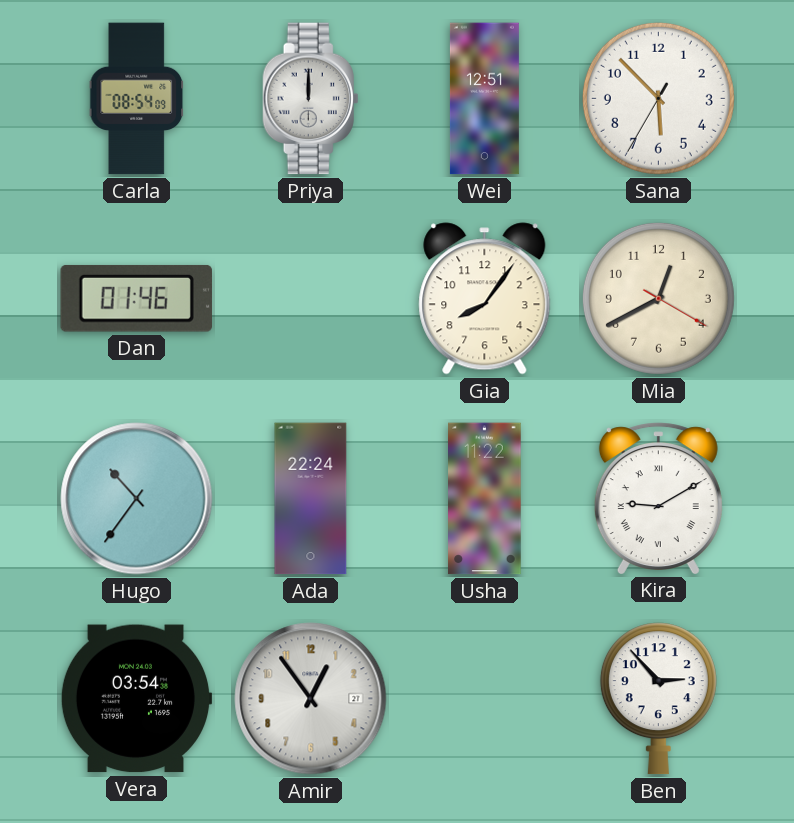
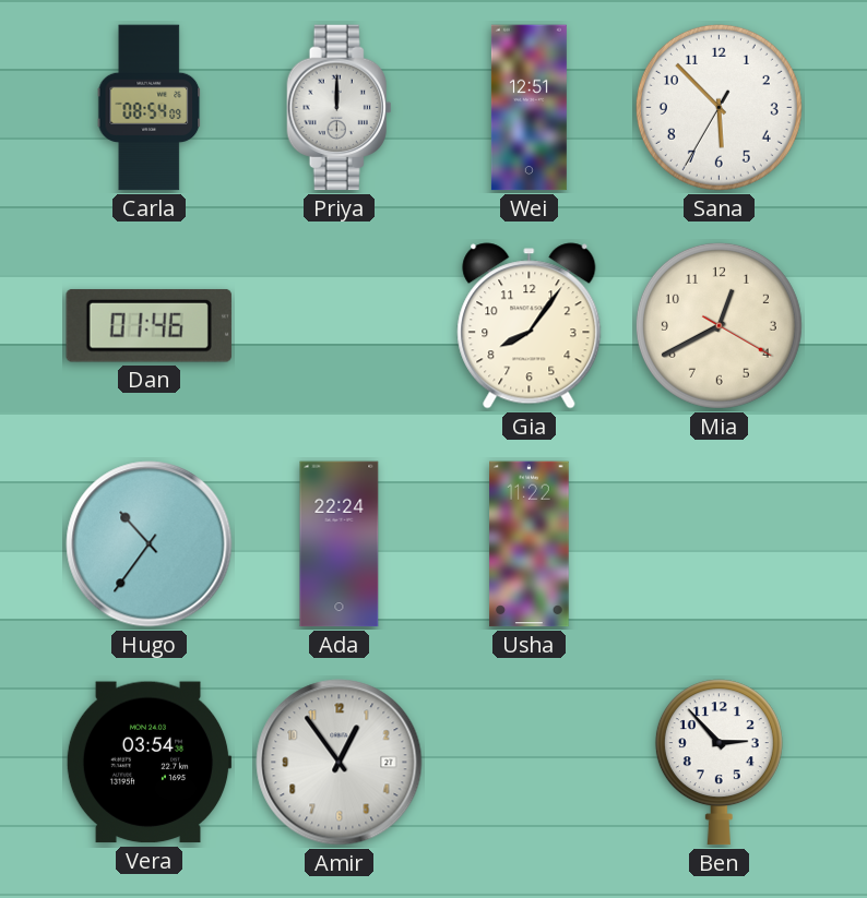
Kira: 9:10 -> none
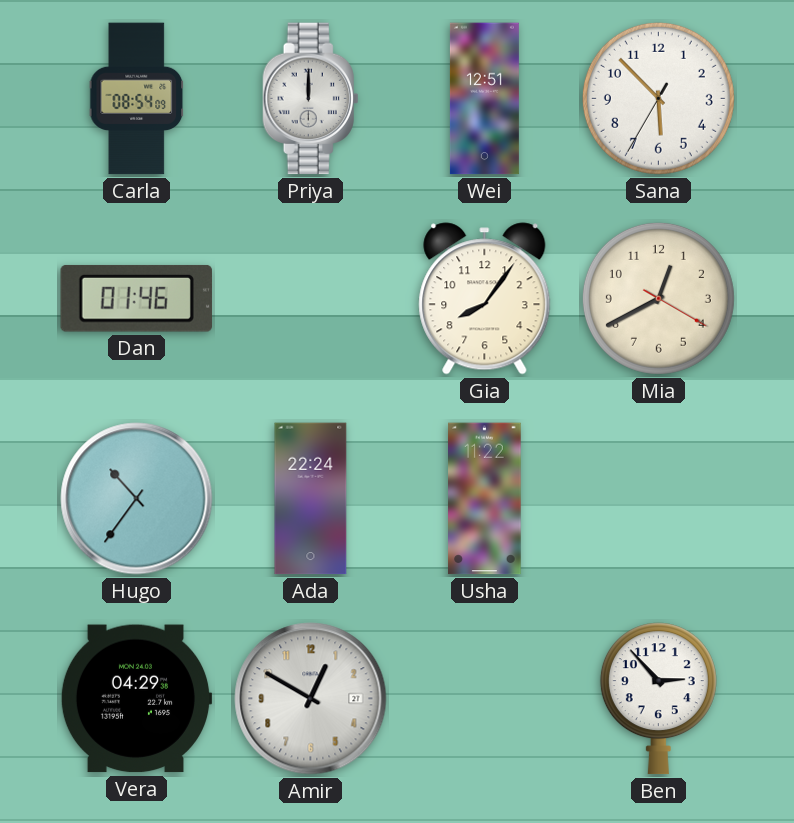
Vera: 03:54 -> 04:29
Amir: 12:54 -> 12:50
